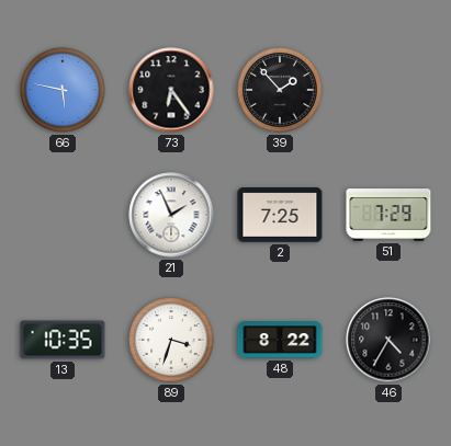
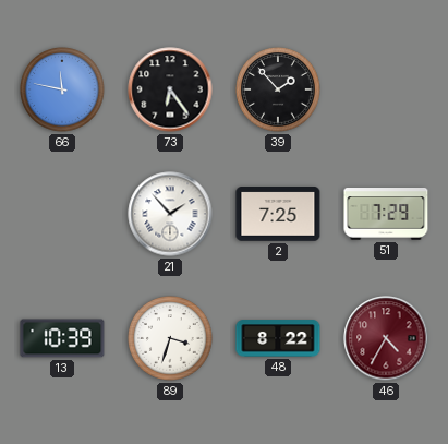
66: 5:47 -> 11:47
21: 1:56 -> 1:53
13: 10:35 -> 10:39
46 dial: black -> burgundy
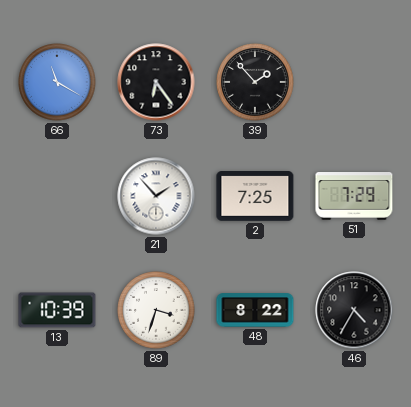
66: 11:47 -> 11:20
46 dial: burgundy -> black
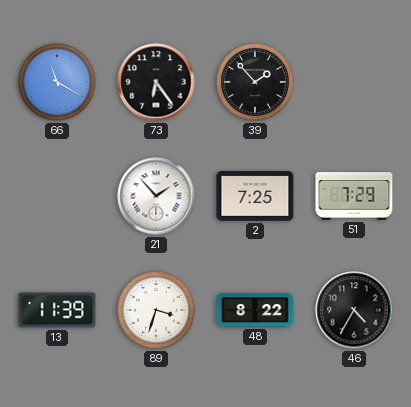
13: 10:39 -> 11:39
